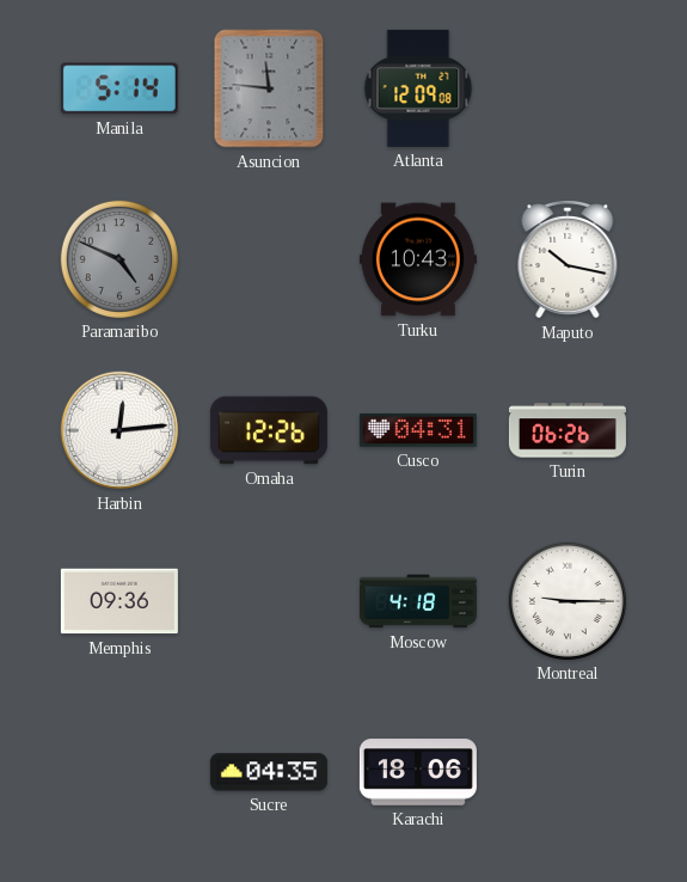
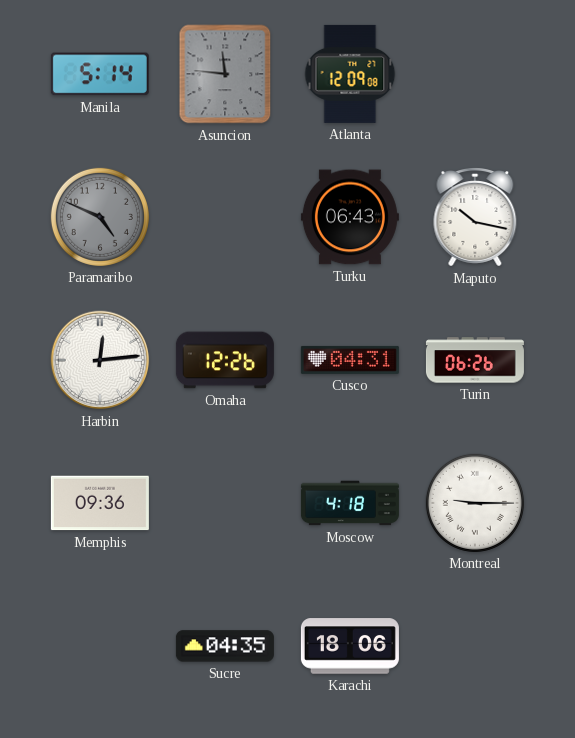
Turku: 10:43 -> 06:43
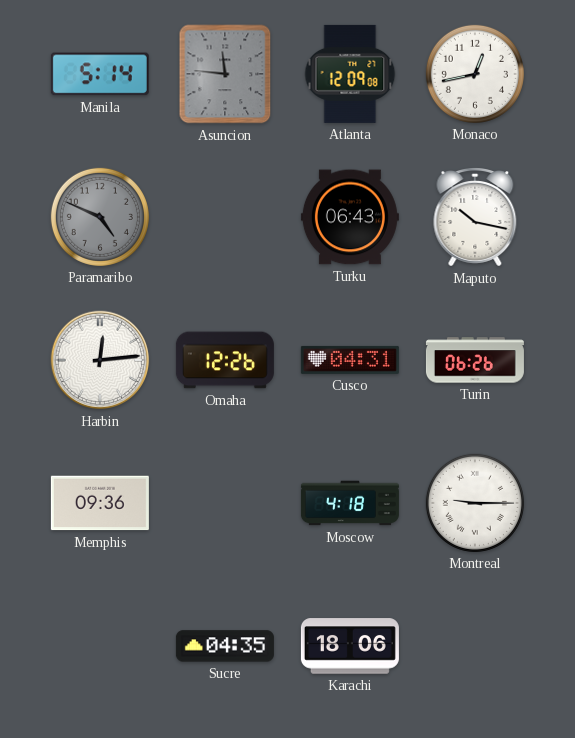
Monaco: none -> 12:43
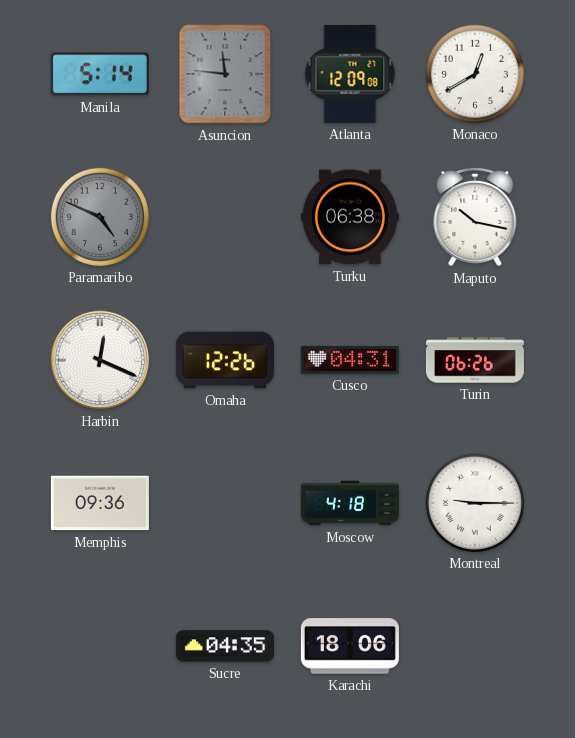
Monaco: 12:43 -> 12:40
Turku: 06:43 -> 06:38
Harbin: 12:14 -> 12:19
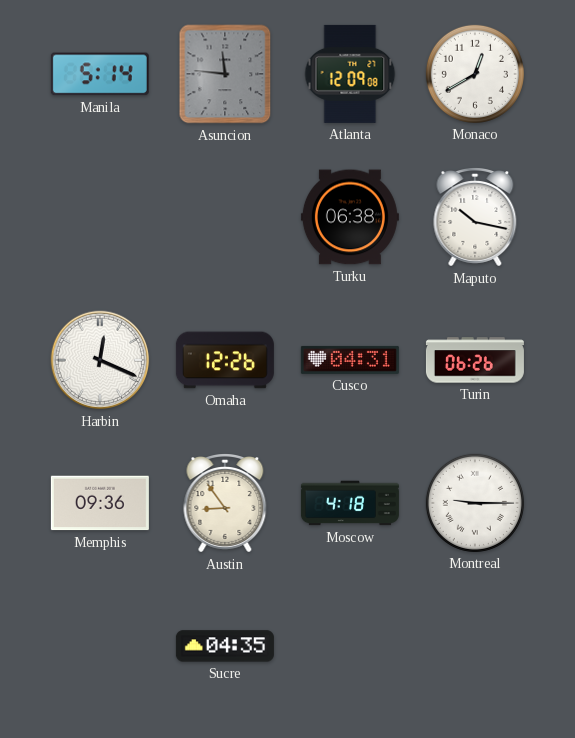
Paramaribo: 4:49 -> none
Austin: none -> 8:54
Karachi: 18:06 -> none
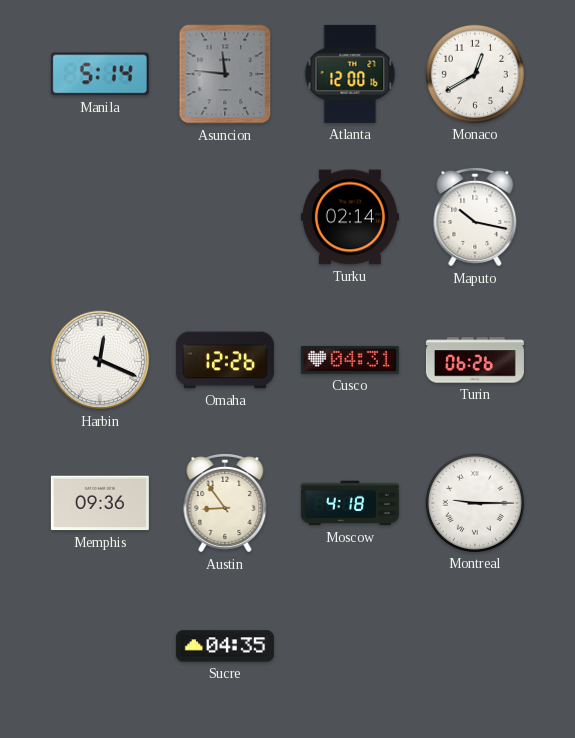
Atlanta: 12:09 -> 12:00
Turku: 06:38 -> 02:14
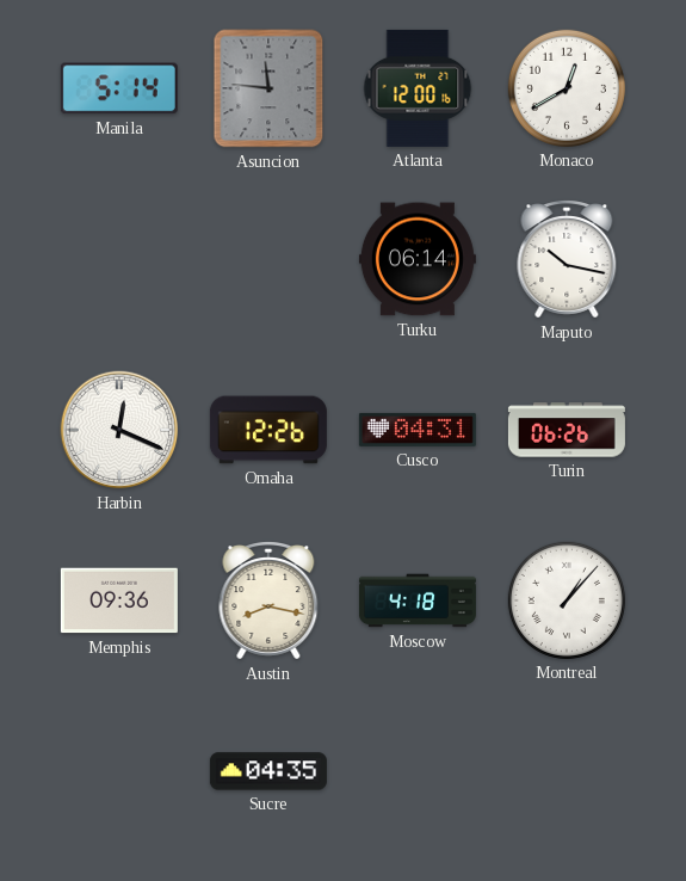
Turku: 02:14 -> 06:14
Austin: 8:54 -> 8:17
Montreal: 9:15 -> 1:07
